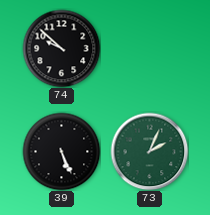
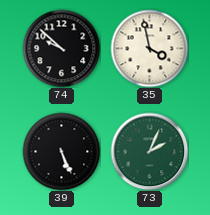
35: none -> 3:58
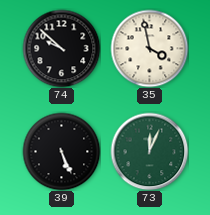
73: 2:04 -> 12:04
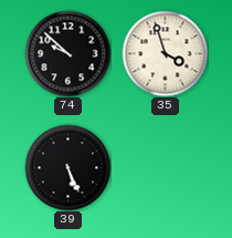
35: 3:58 -> 3:57
73: 12:04 -> none
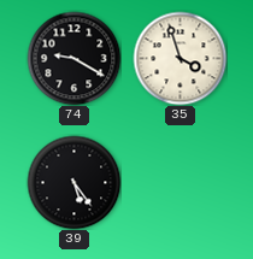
74: 9:52 -> 9:20
39: 5:26 -> 5:24
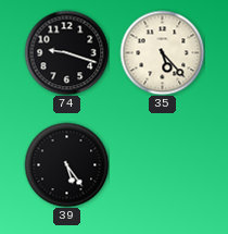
74: 9:20 -> 9:18
35: 3:57 -> 5:23
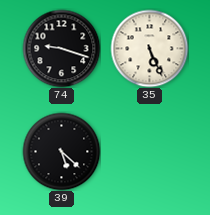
35: 5:23 -> 5:26
39: 5:24 -> 5:22
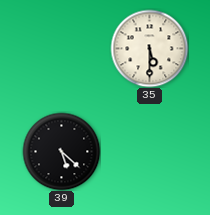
74: 9:18 -> none
35: 5:26 -> 5:30
